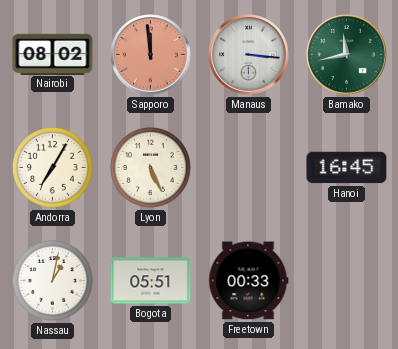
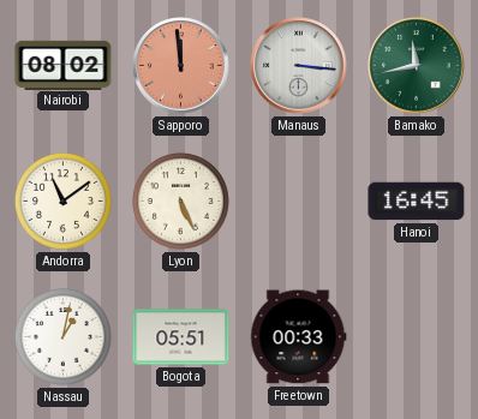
Andorra: 7:05 -> 11:09
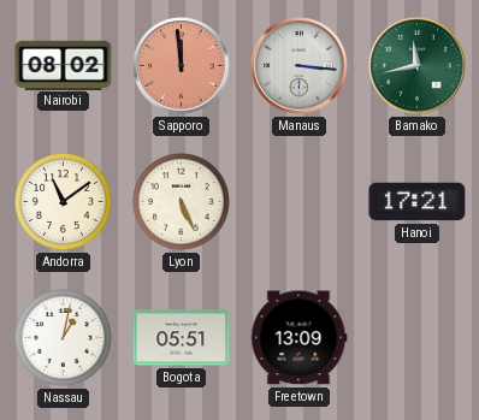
Hanoi: 16:45 -> 17:21
Freetown: 00:33 -> 13:09
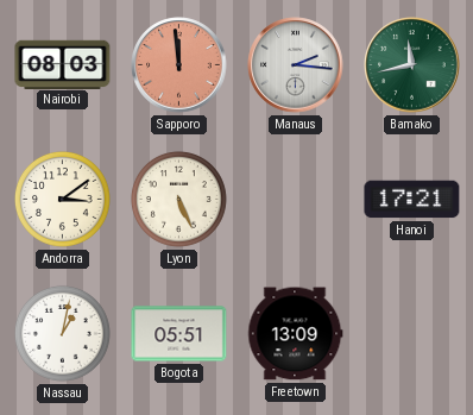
Nairobi: 08:02 -> 08:03
Manaus: 3:16 -> 2:16
Andorra: 11:09 -> 3:09
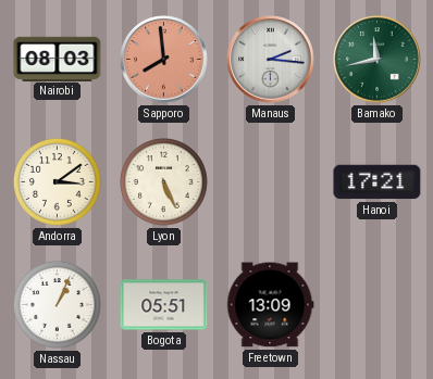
Sapporo: 11:59 -> 7:59
Nassau: 1:02 -> 1:04
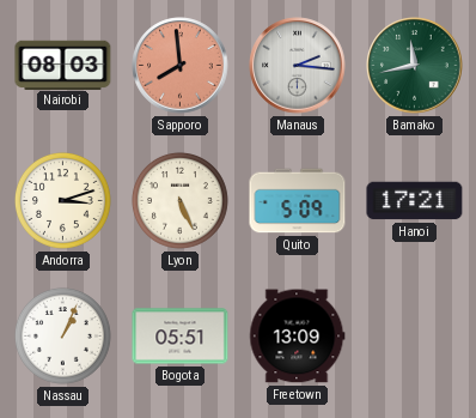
Andorra: 3:09 -> 3:12
Quito: none -> 5:09
